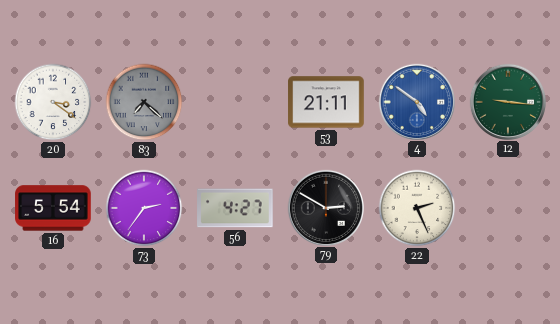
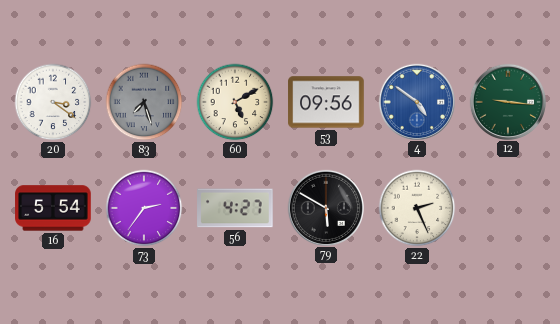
83: 7:22 -> 7:27
60: none -> 5:10
53: 21:11 -> 09:56
79: 2:50 -> 5:50
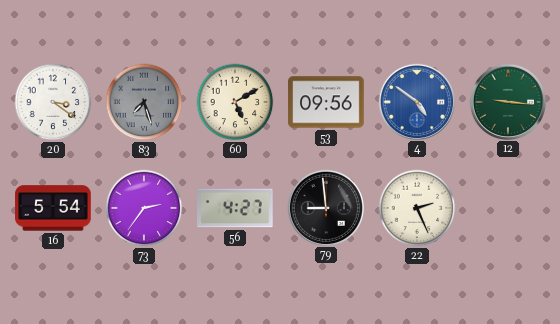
79: 5:50 -> 8:59
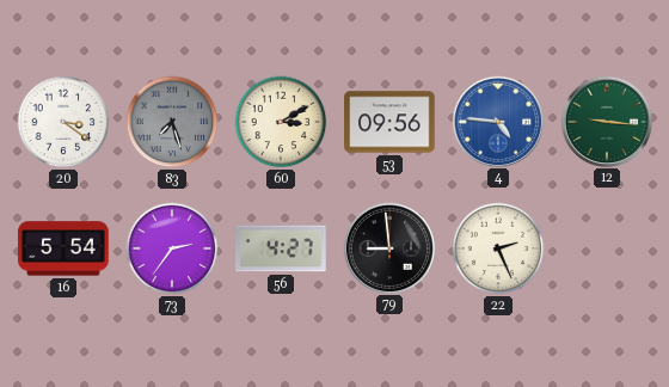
60: 5:10 -> 3:10
4: 4:51 -> 4:46
